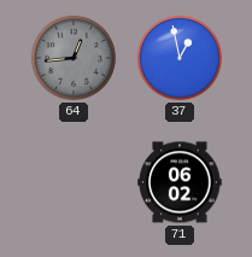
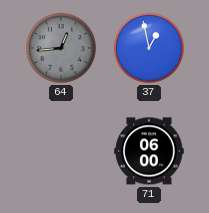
71: 06:02 -> 06:00
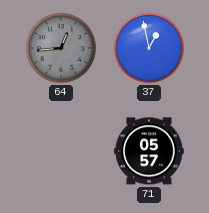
71: 06:00 -> 05:57
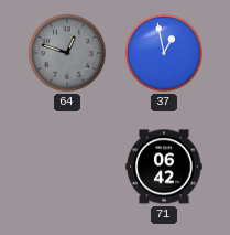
64: 12:44 -> 12:48
71: 05:57 -> 06:42
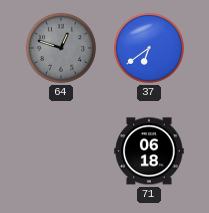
37: 12:58 -> 6:39
71: 06:42 -> 06:18
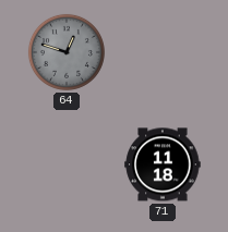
37: 6:39 -> none
71: 06:18 -> 11:18
